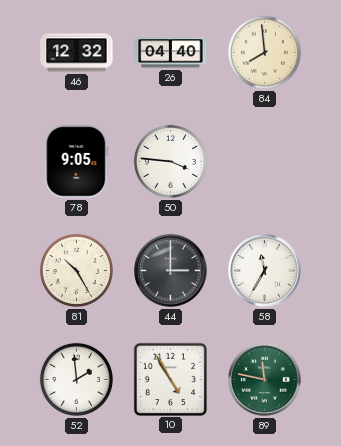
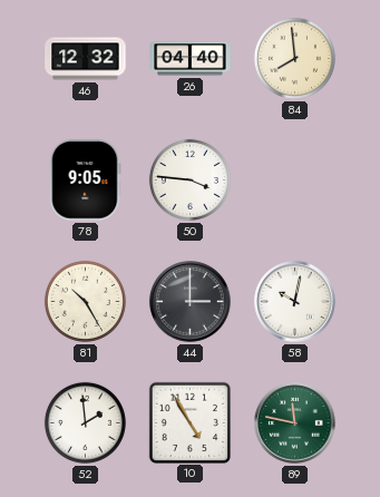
58: 11:35 -> 10:02
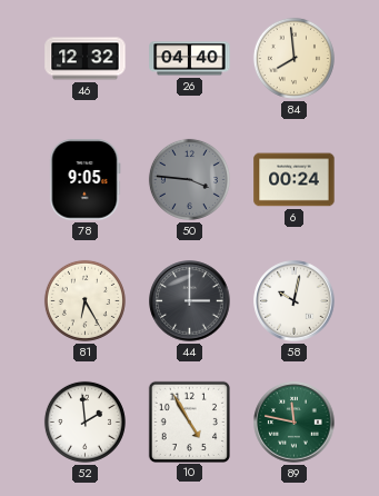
50 dial: white -> grey
6: none -> 00:24
81: 10:25 -> 6:25
